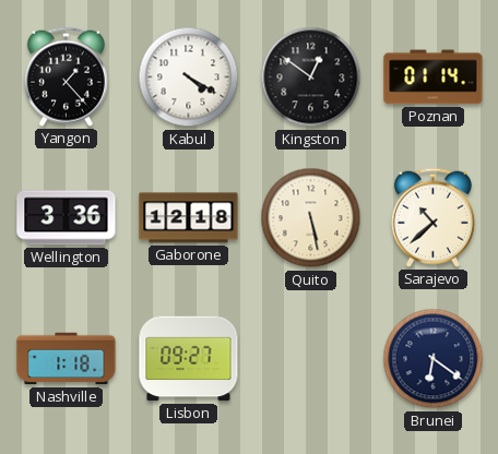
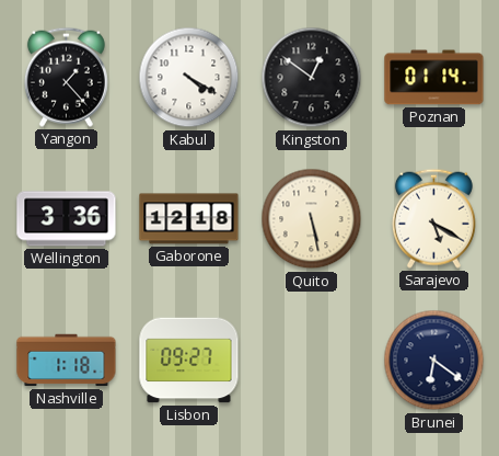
Sarajevo: 10:38 -> 5:20
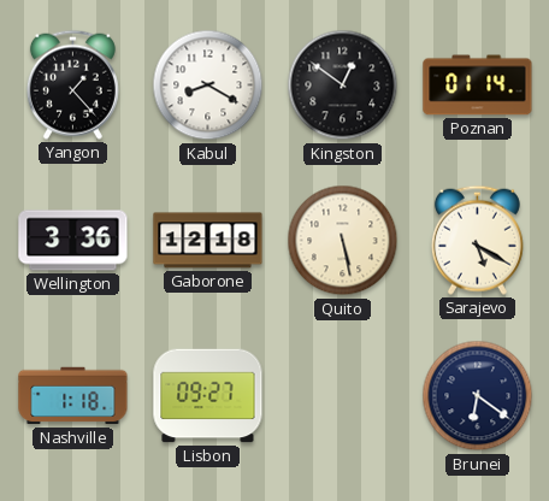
Kabul: 4:20 -> 8:20
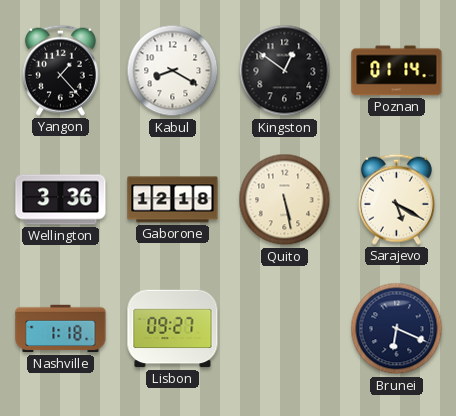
Brunei: 6:21 -> 6:19
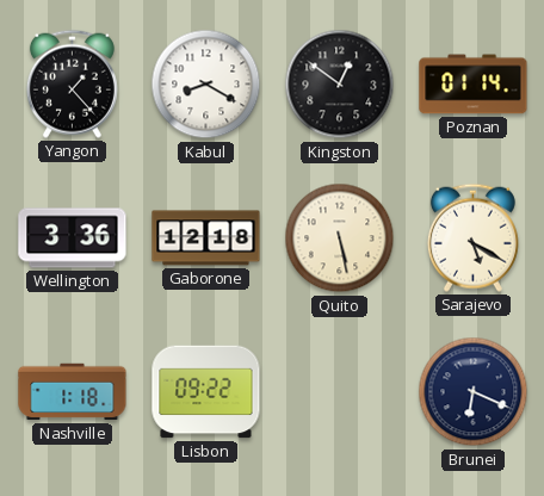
Lisbon: 09:27 -> 09:22
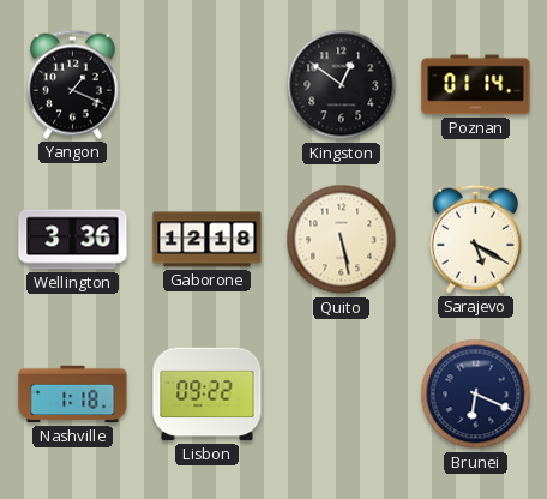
Yangon: 1:23 -> 1:19
Kabul: 8:20 -> none
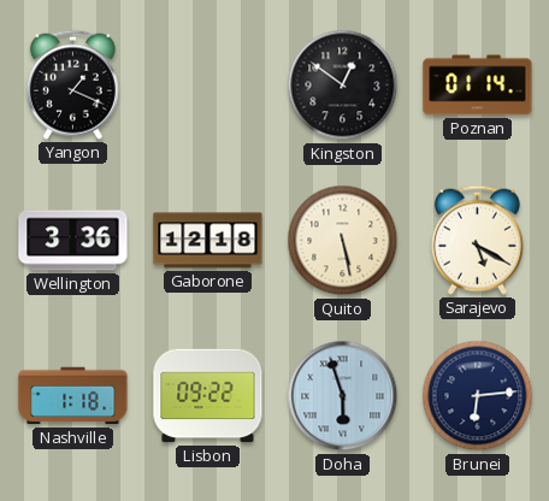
Doha: none -> 5:57
Brunei: 6:19 -> 6:14
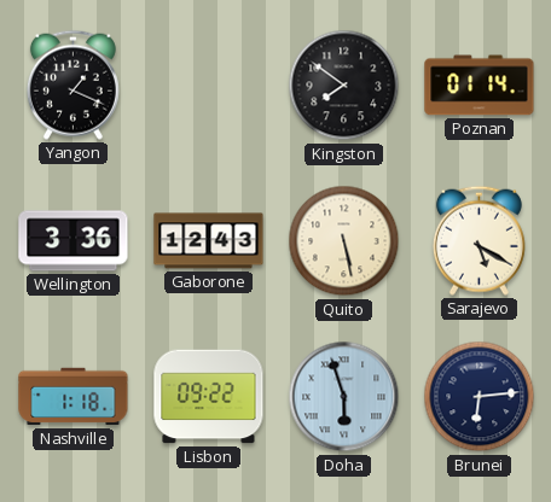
Kingston: 12:51 -> 7:51
Gaborone: 12:18 -> 12:43
